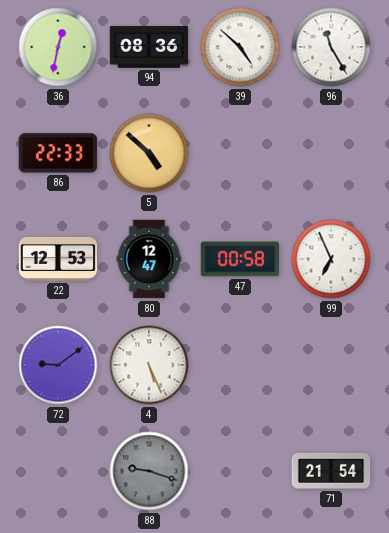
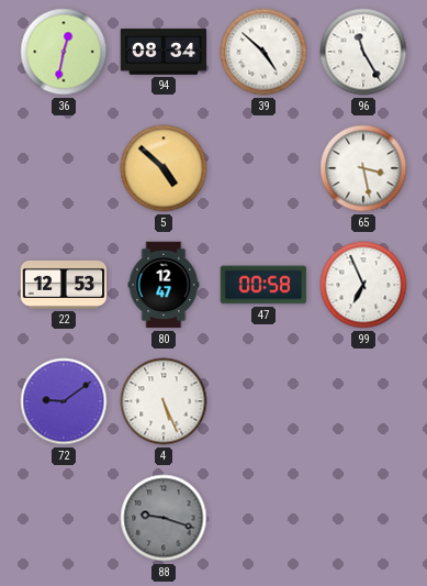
94: 08:36 -> 08:34
86: 22:33 -> none
65: none -> 3:28
71: 21:54 -> none
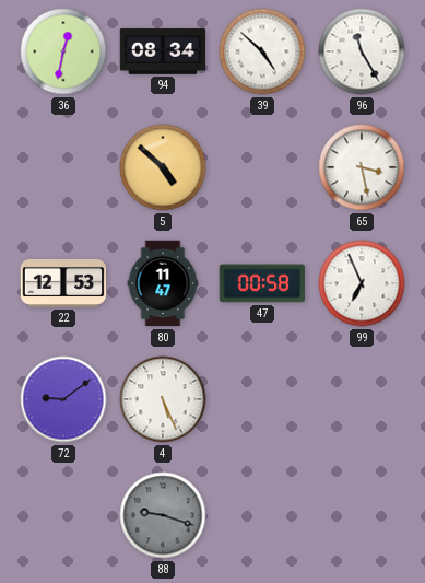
80: 12:47 -> 11:47
